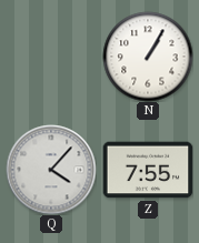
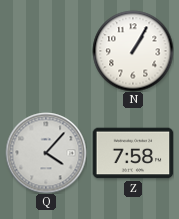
Z: 7:55 -> 7:58
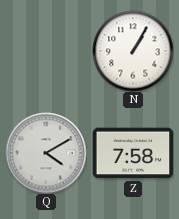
Q: 4:07 -> 4:10
